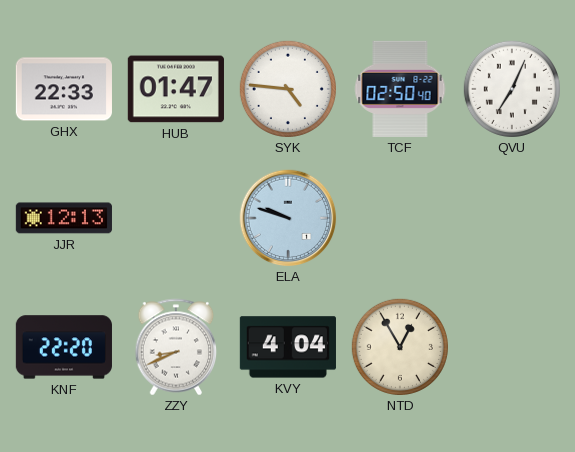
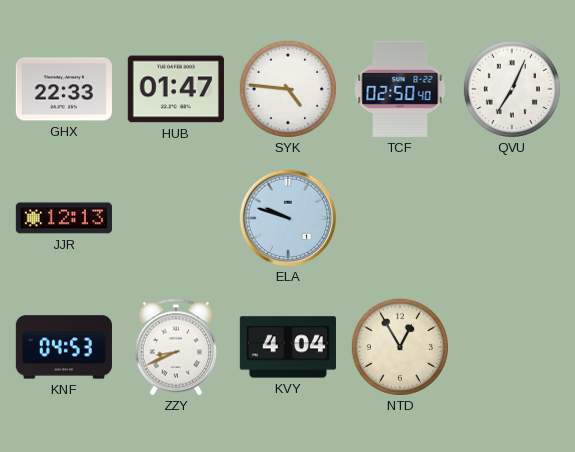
KNF: 22:20 -> 04:53
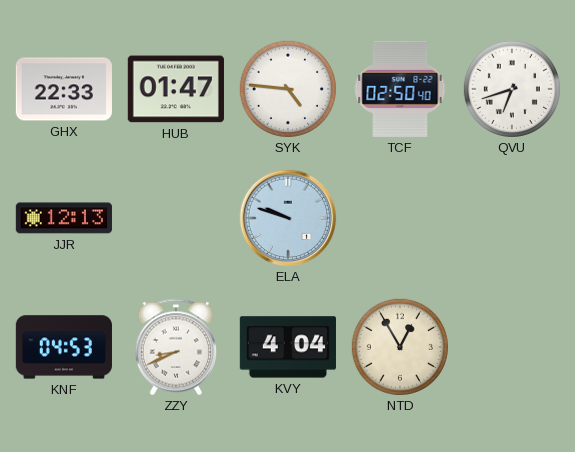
QVU: 7:04 -> 6:42
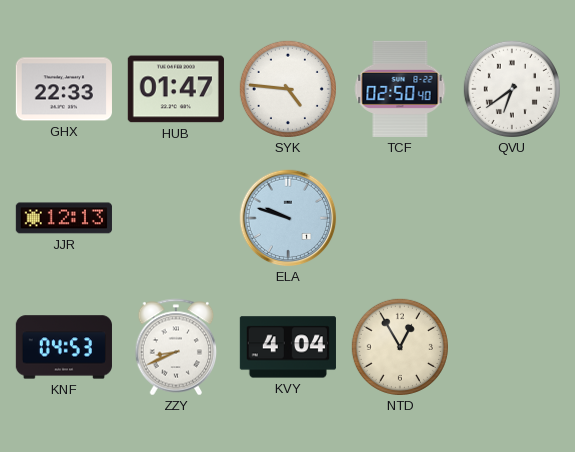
QVU: 6:42 -> 6:39
